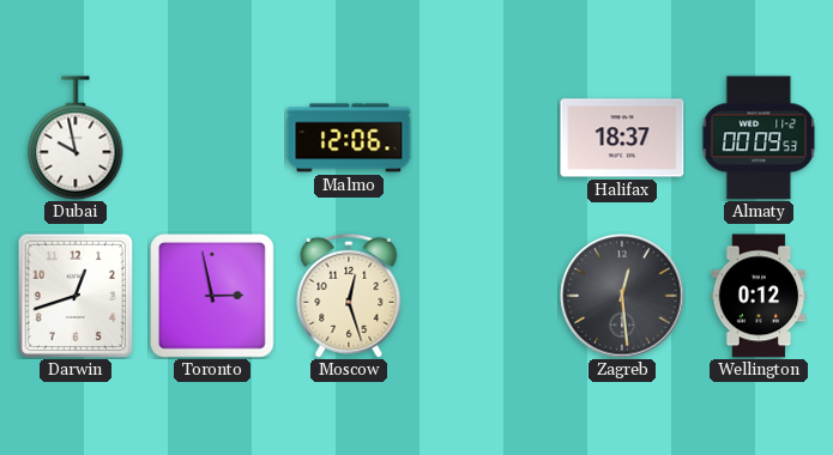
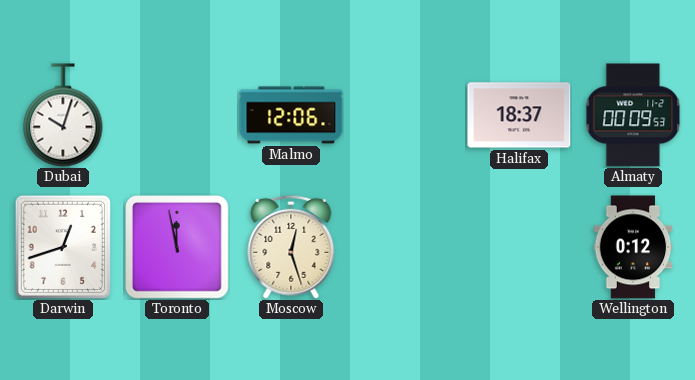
Dubai: 9:58 -> 10:03
Toronto: 2:58 -> 11:58
Zagreb: 12:29 -> none
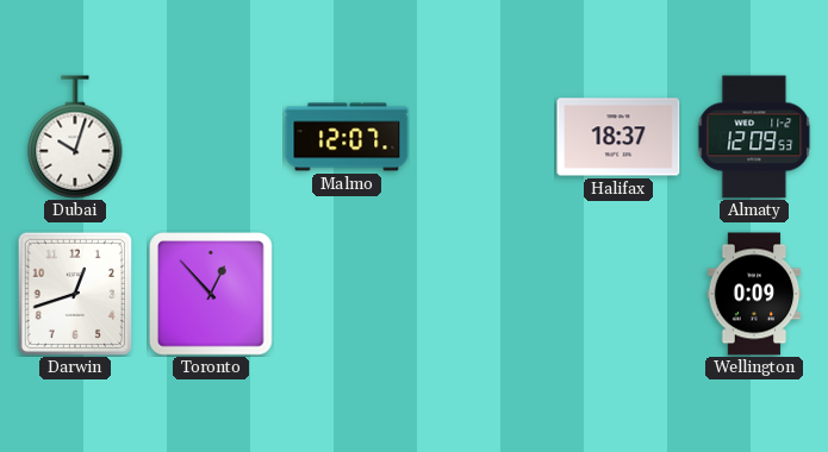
Malmo: 12:06 -> 12:07
Almaty: 00:09 -> 12:09
Toronto: 11:58 -> 12:53
Moscow: 12:27 -> none
Wellington: 0:12 -> 0:09
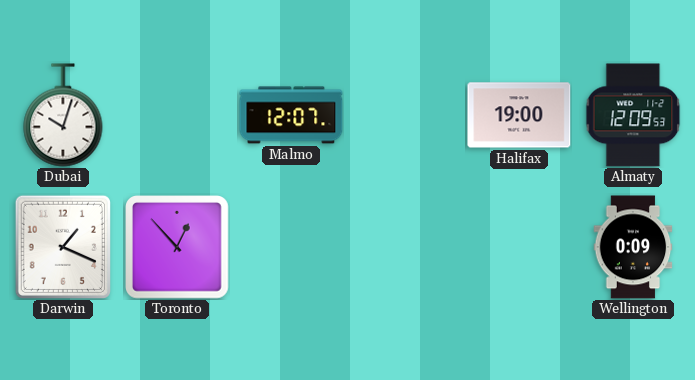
Halifax: 18:37 -> 19:00
Darwin: 12:42 -> 1:19
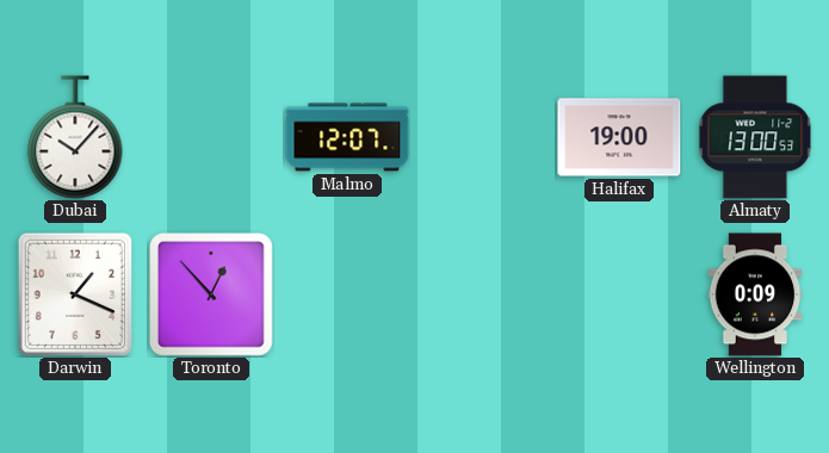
Dubai: 10:03 -> 10:07
Almaty: 12:09 -> 13:00
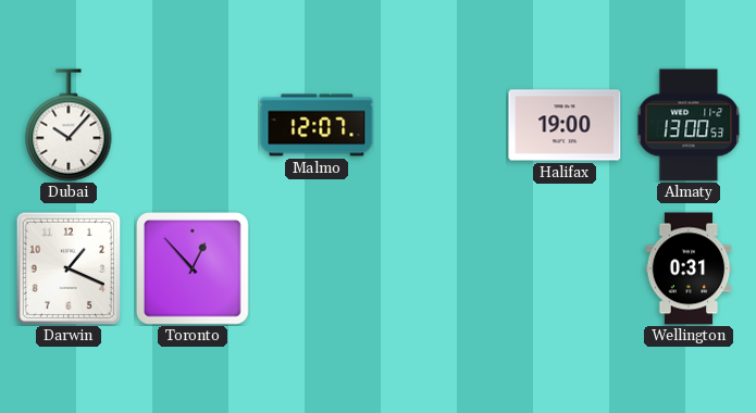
Wellington: 0:09 -> 0:31
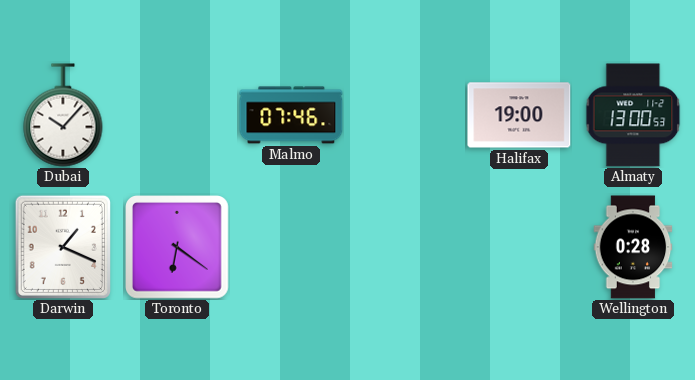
Malmo: 12:07 -> 07:46
Toronto: 12:53 -> 6:21
Wellington: 0:31 -> 0:28
